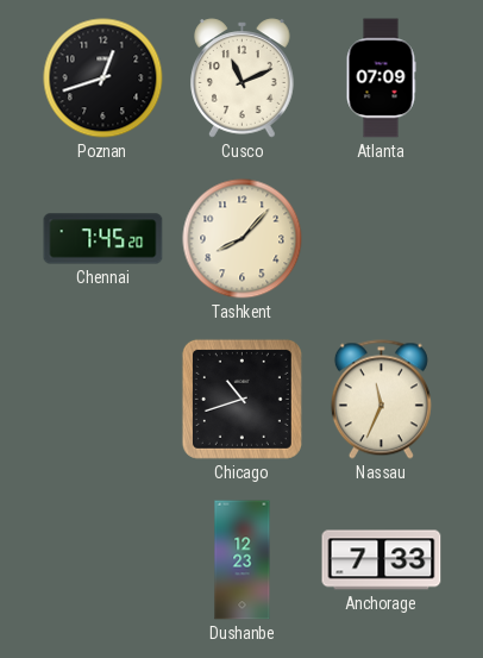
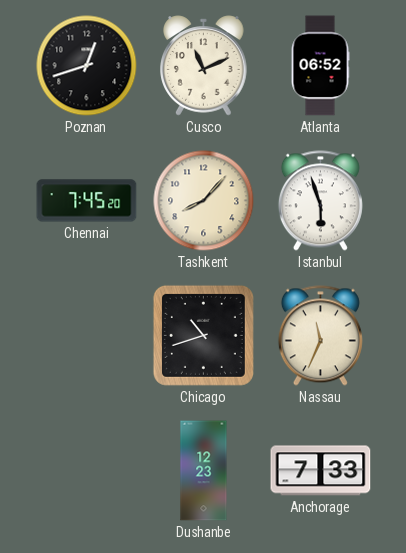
Atlanta: 07:09 -> 06:52
Istanbul: none -> 5:57
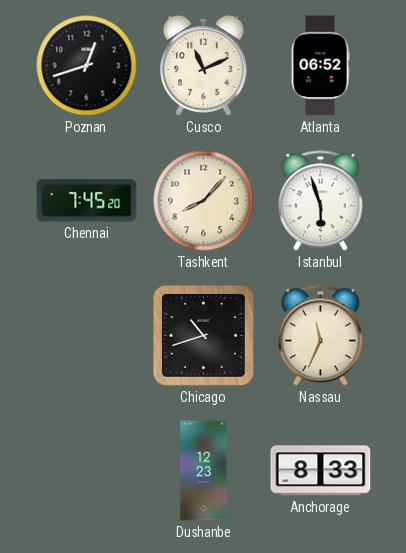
Anchorage: 7:33 -> 8:33
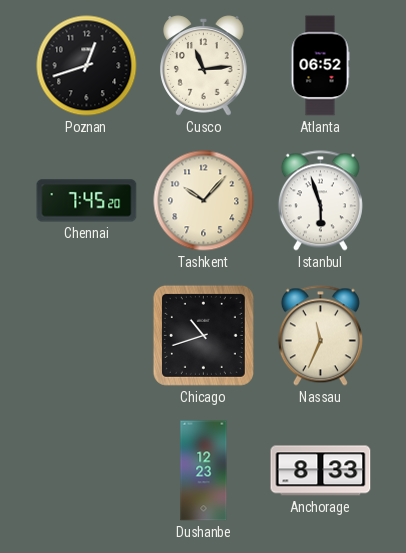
Cusco: 11:11 -> 11:14
Tashkent: 8:07 -> 10:07
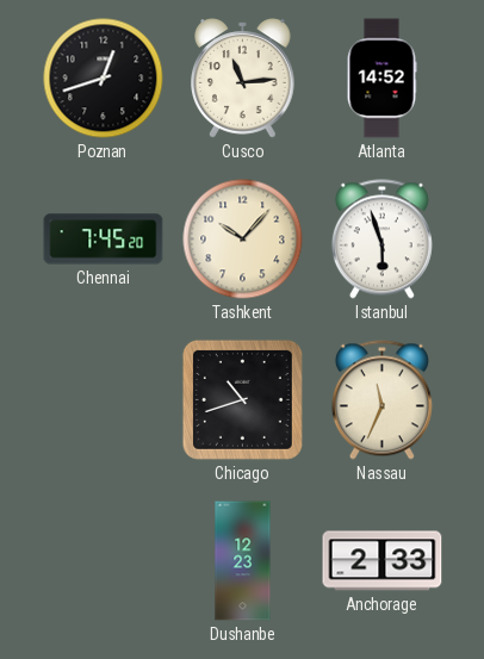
Atlanta: 06:52 -> 14:52
Anchorage: 8:33 -> 2:33
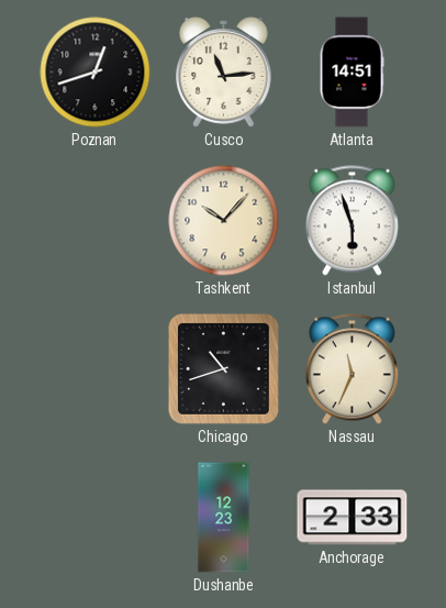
Atlanta: 14:52 -> 14:51
Chennai: 7:45 -> none
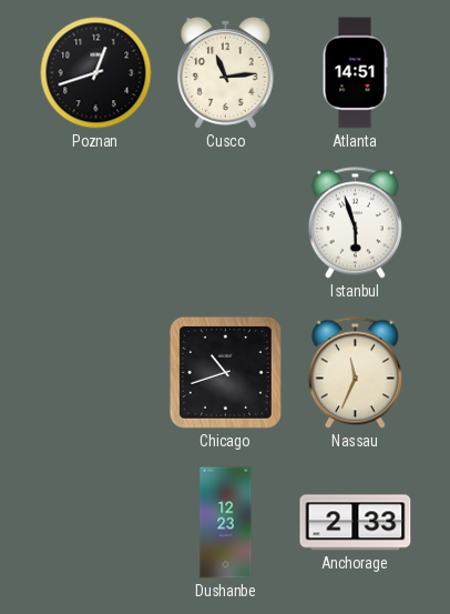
Tashkent: 10:07 -> none
